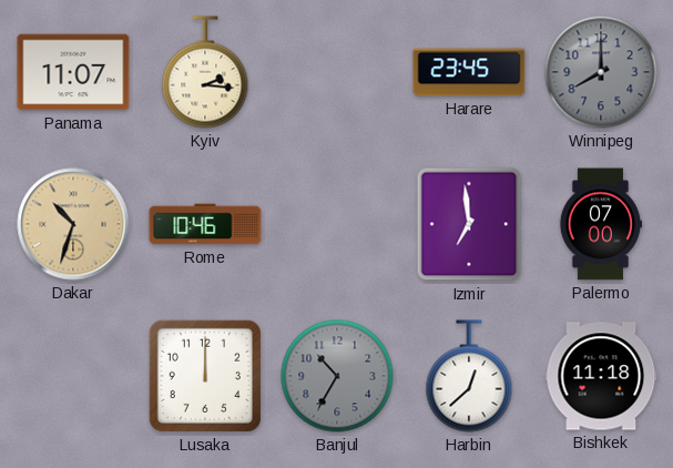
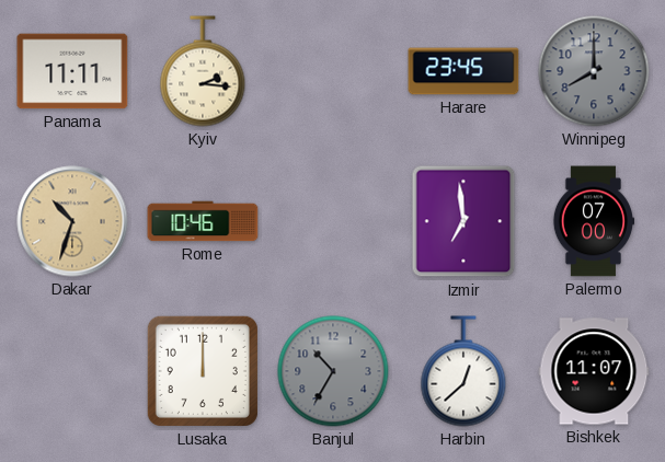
Panama: 11:07 -> 11:11
Bishkek: 11:18 -> 11:07
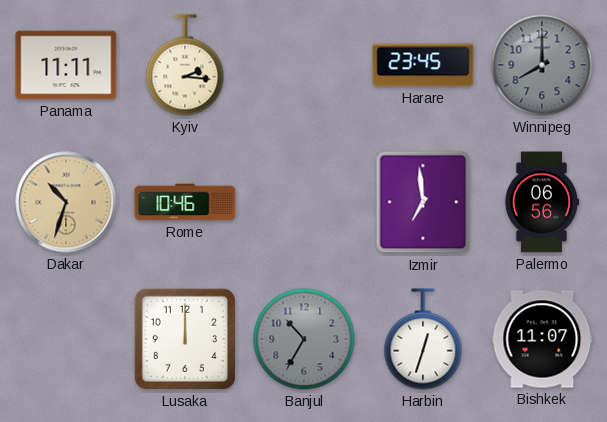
Palermo: 07:00 -> 06:56
Harbin: 12:38 -> 12:33
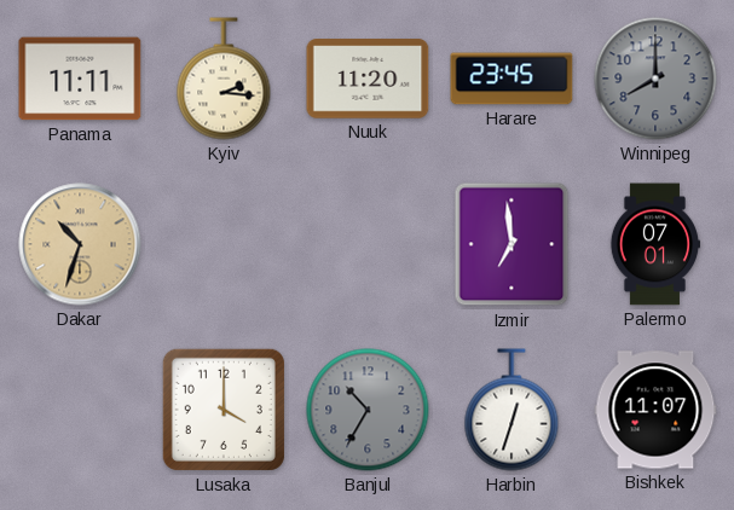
Nuuk: none -> 11:20
Rome: 10:46 -> none
Palermo: 06:56 -> 07:01
Lusaka: 12:00 -> 4:00
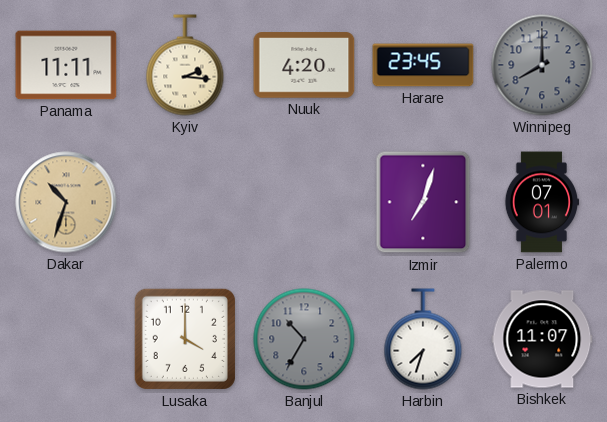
Nuuk: 11:20 -> 4:20
Izmir: 6:59 -> 7:03
Harbin: 12:33 -> 7:33
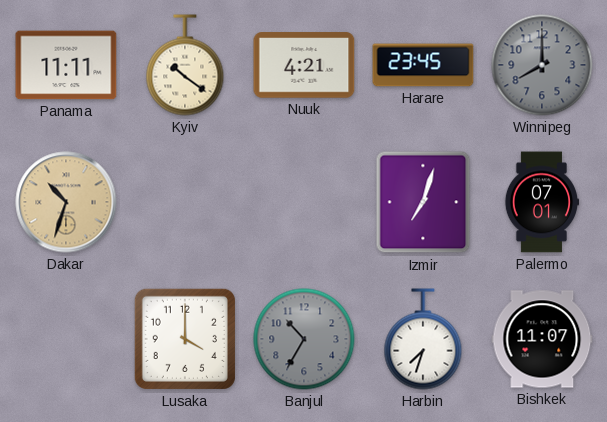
Kyiv: 2:16 -> 10:21
Nuuk: 4:20 -> 4:21
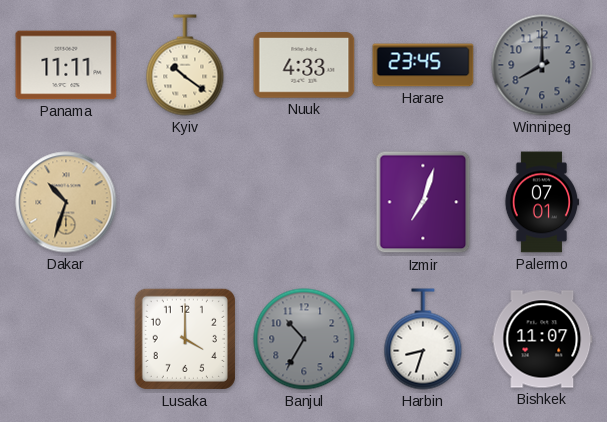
Nuuk: 4:21 -> 4:33
Harbin: 7:33 -> 8:33
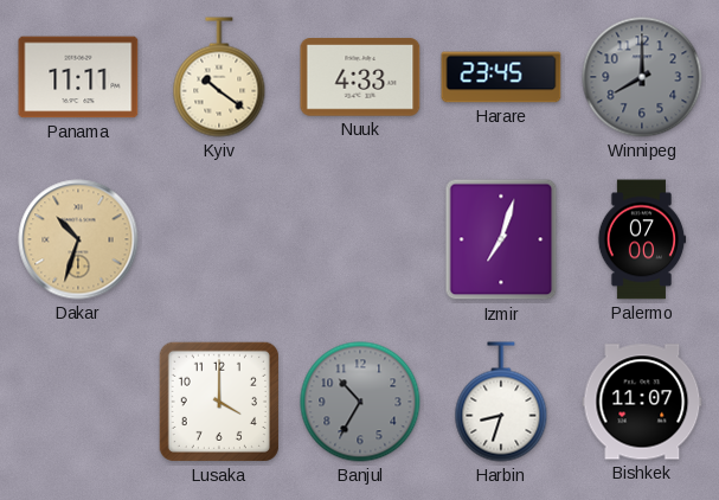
Palermo: 07:01 -> 07:00
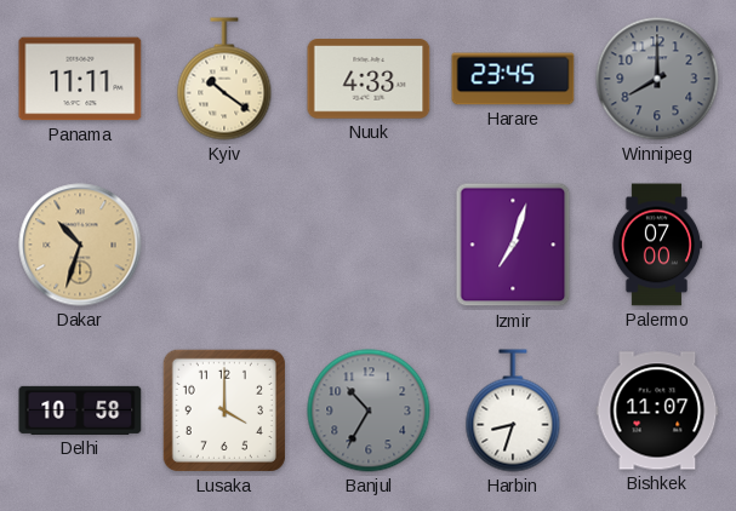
Delhi: none -> 10:58
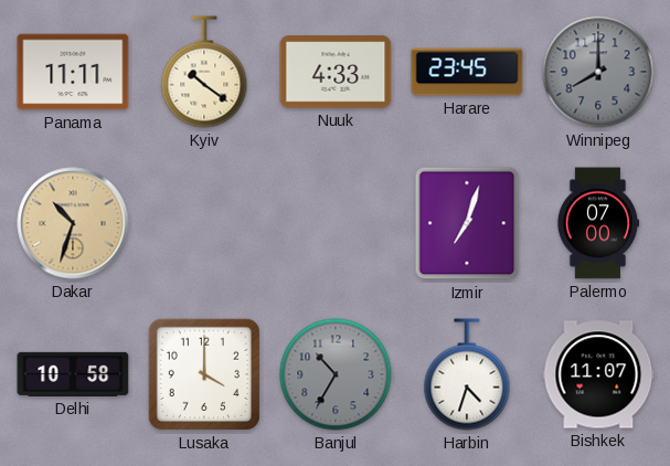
Harbin: 8:33 -> 4:33
